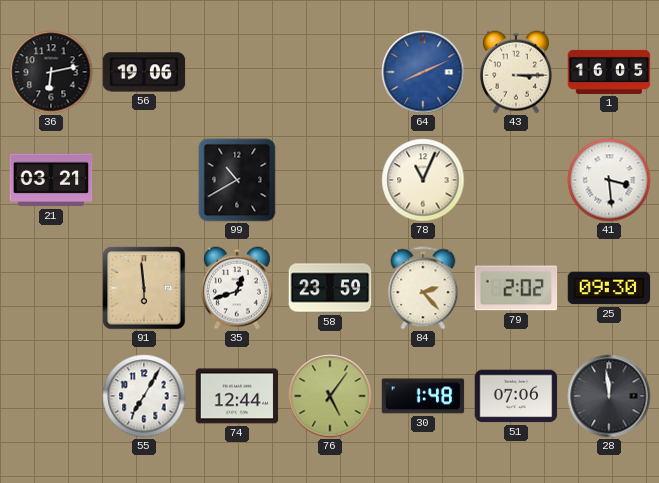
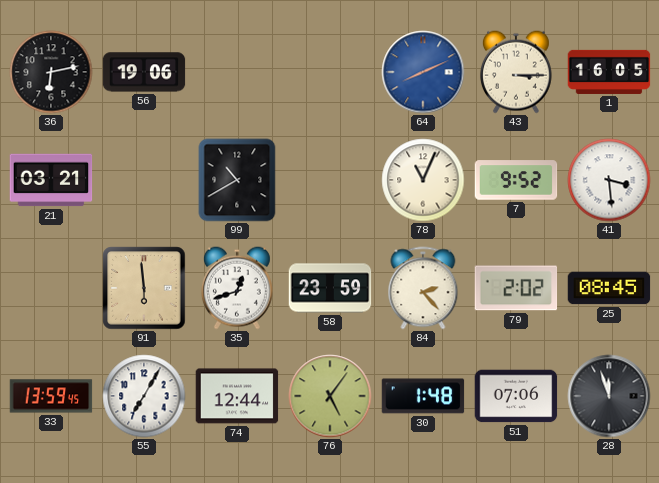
7: none -> 9:52
25: 09:30 -> 08:45
33: none -> 13:59
28: 11:59 -> 11:57
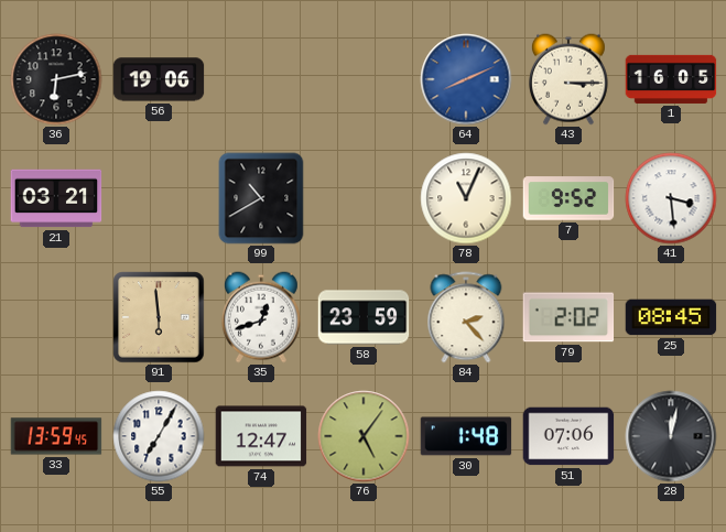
74: 12:44 -> 12:47
28: 11:57 -> 12:02
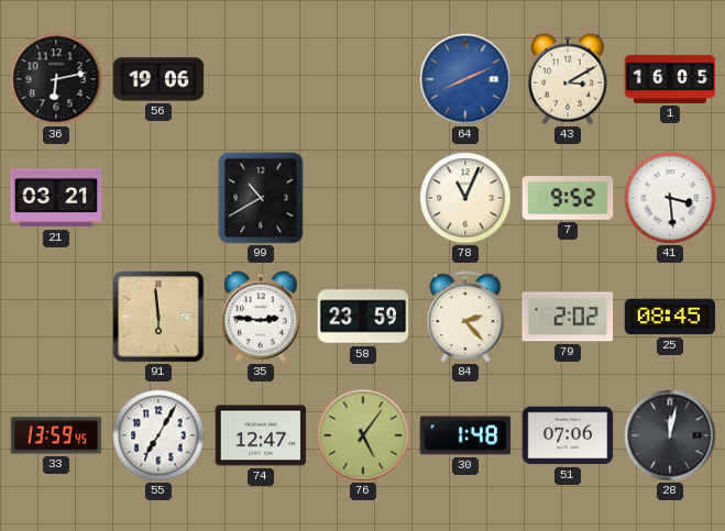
43: 3:15 -> 3:10
35: 12:42 -> 2:46
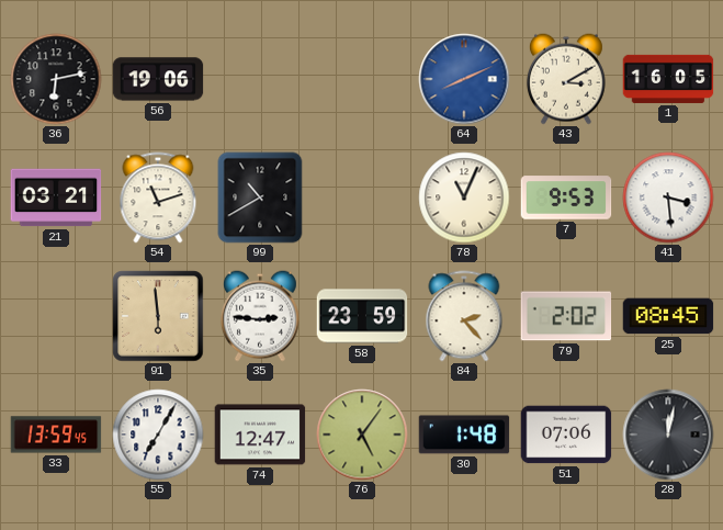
54: none -> 11:12
7: 9:52 -> 9:53
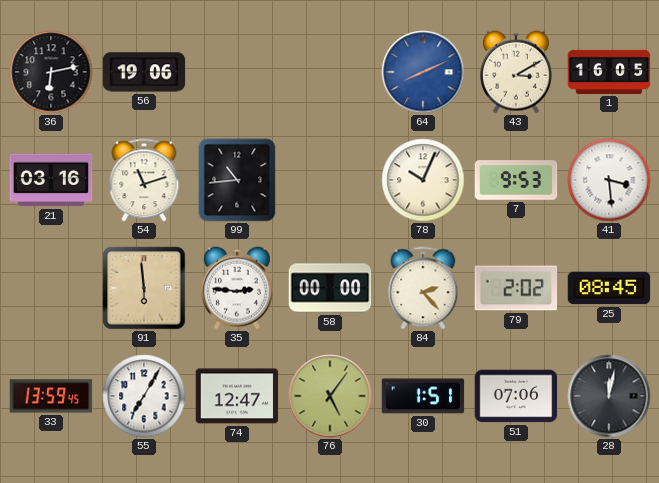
21: 03:21 -> 03:16
99: 10:40 -> 10:44
78: 11:04 -> 10:04
58: 23:59 -> 00:00
30: 1:48 -> 1:51
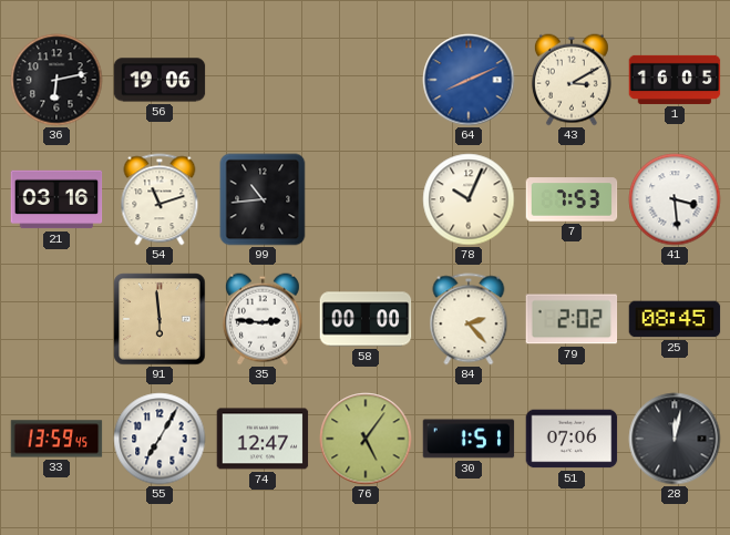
7: 9:53 -> 7:53
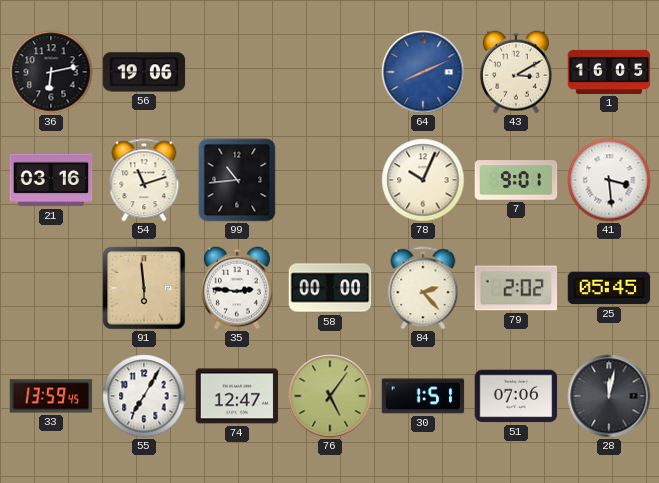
7: 7:53 -> 9:01
25: 08:45 -> 05:45
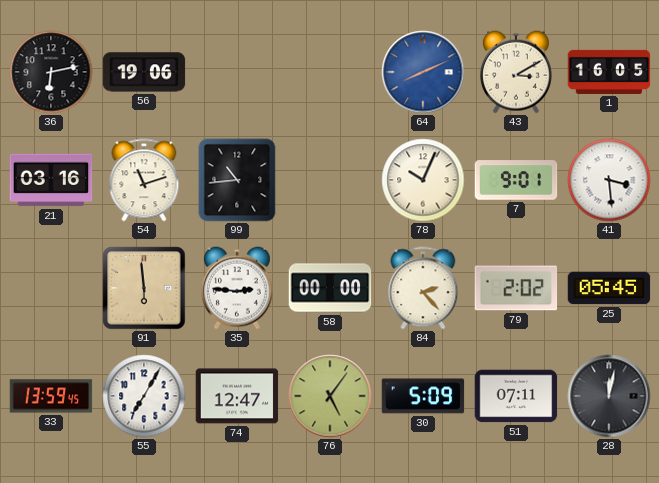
30: 1:51 -> 5:09
51: 07:06 -> 07:11
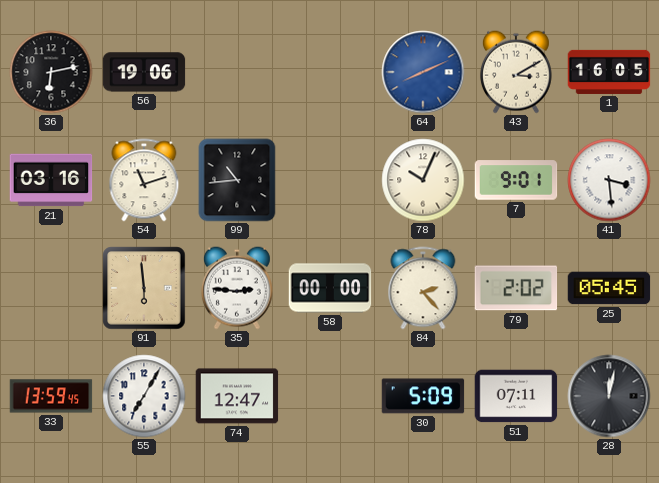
76: 5:06 -> none
